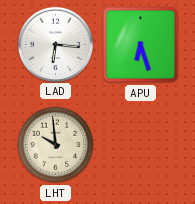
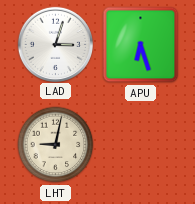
LAD: 6:16 -> 3:03
LHT: 9:59 -> 9:02
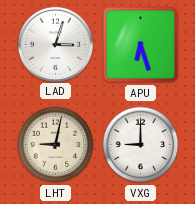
VXG: none -> 9:00
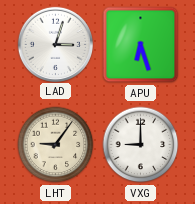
LHT: 9:02 -> 9:06
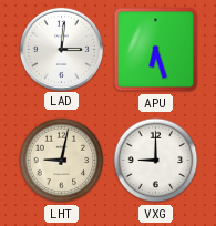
LAD: 3:03 -> 3:01
LHT: 9:06 -> 9:02
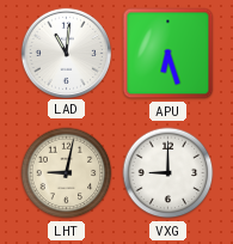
LAD: 3:01 -> 11:01
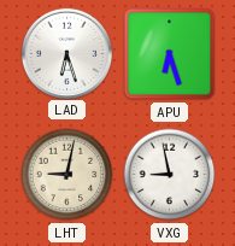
LAD: 11:01 -> 6:27
VXG: 9:00 -> 8:58
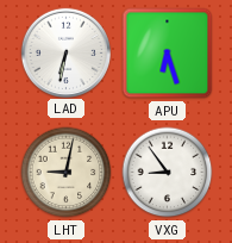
LAD: 6:27 -> 6:32
VXG: 8:58 -> 8:54
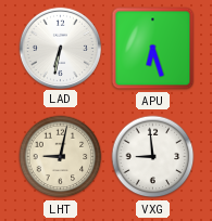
VXG: 8:54 -> 8:59
